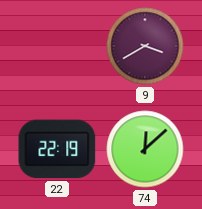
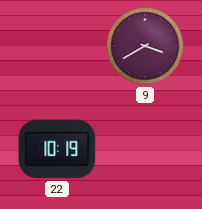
22: 22:19 -> 10:19
74: 12:08 -> none
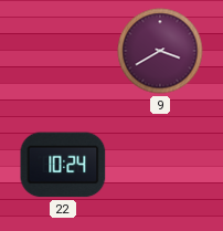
22: 10:19 -> 10:24
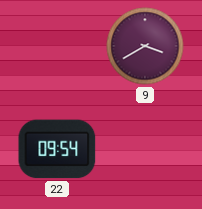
22: 10:24 -> 09:54
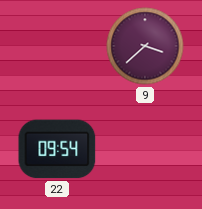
9: 3:40 -> 3:38
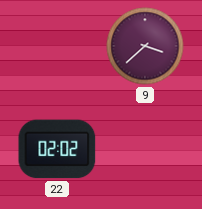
22: 09:54 -> 02:02
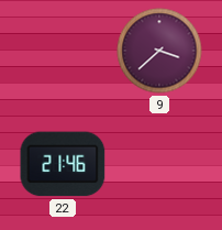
22: 02:02 -> 21:46
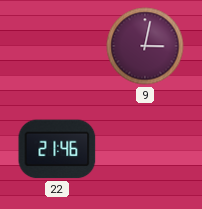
9: 3:38 -> 3:02
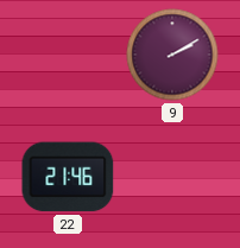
9: 3:02 -> 2:10
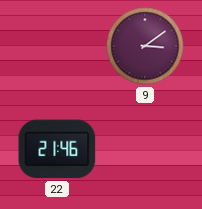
9: 2:10 -> 3:09
